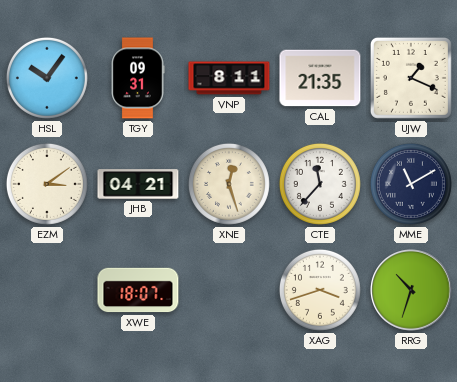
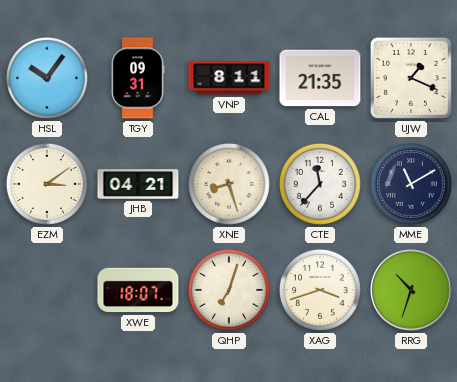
XNE: 12:27 -> 8:27
QHP: none -> 7:03
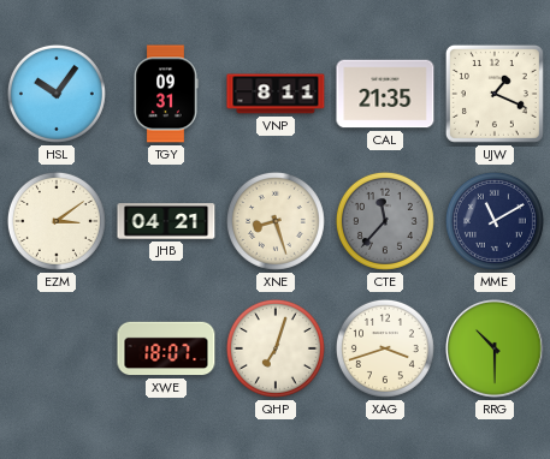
CTE dial: white -> grey
RRG: 10:33 -> 10:30
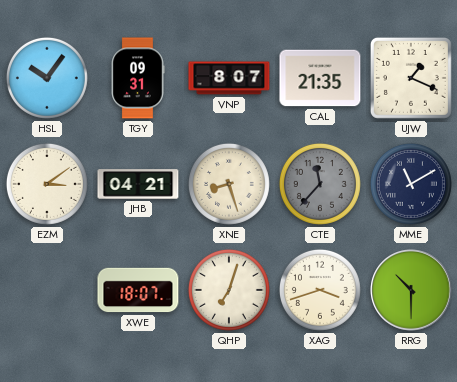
VNP: 8:11 -> 8:07
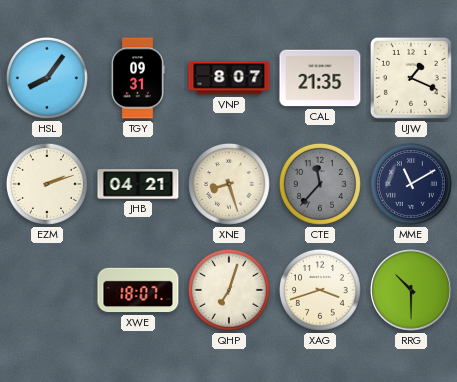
HSL: 10:06 -> 8:06
EZM: 3:09 -> 2:12
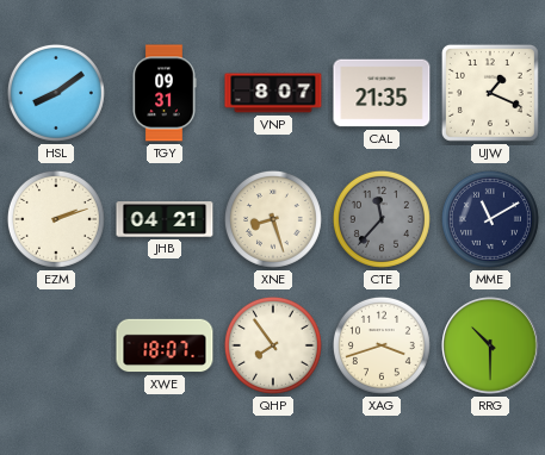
HSL: 8:06 -> 8:09
QHP: 7:03 -> 7:54
